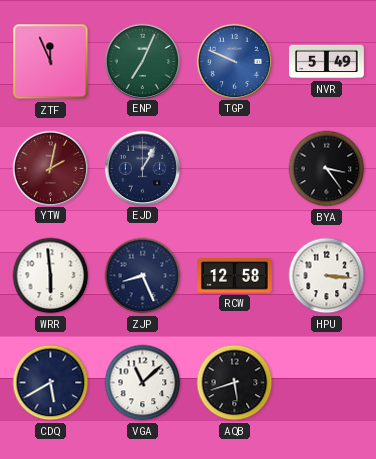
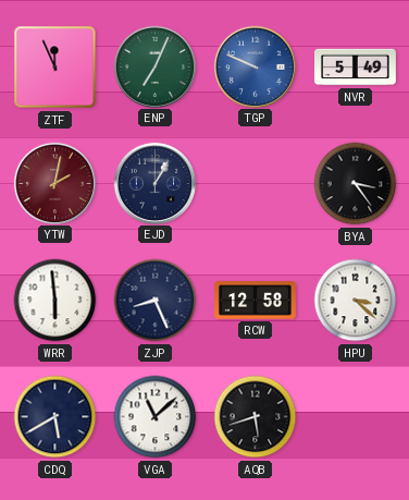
HPU: 3:16 -> 3:22
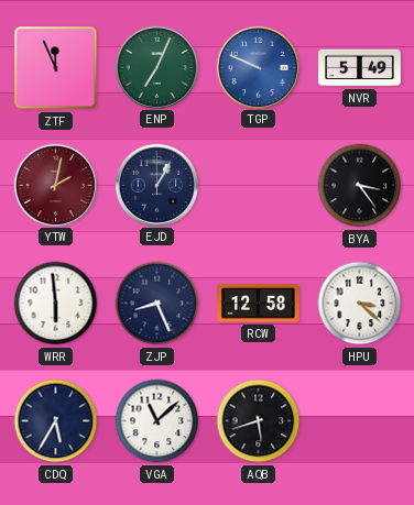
CDQ: 5:40 -> 5:35
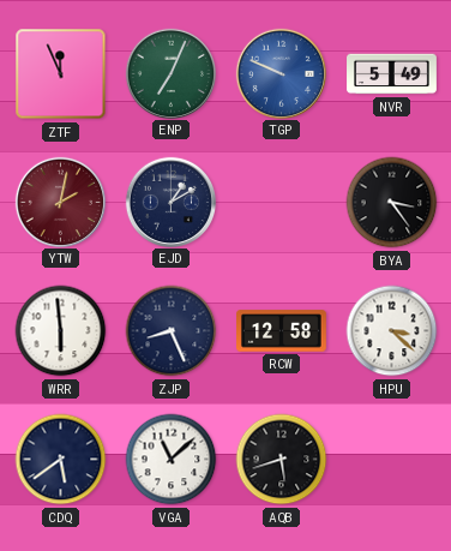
EJD: 1:05 -> 1:10
CDQ: 5:35 -> 5:39
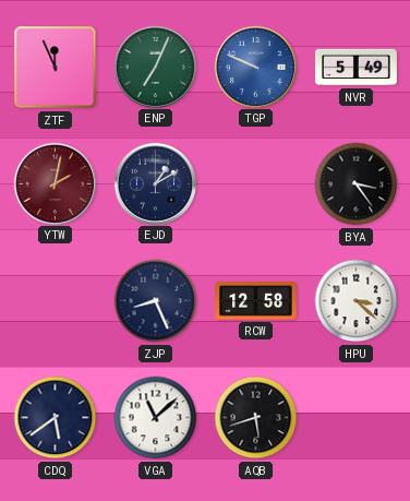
WRR: 5:59 -> none
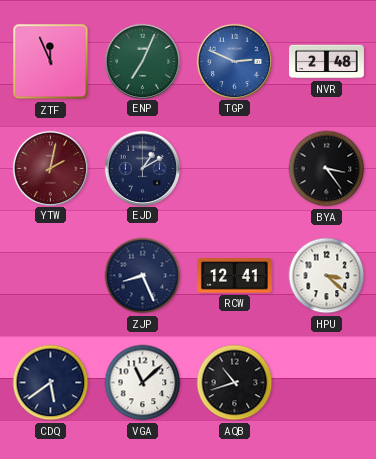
TGP: 9:49 -> 2:49
NVR: 5:49 -> 2:48
RCW: 12:58 -> 12:41
AQB: 5:42 -> 10:42
